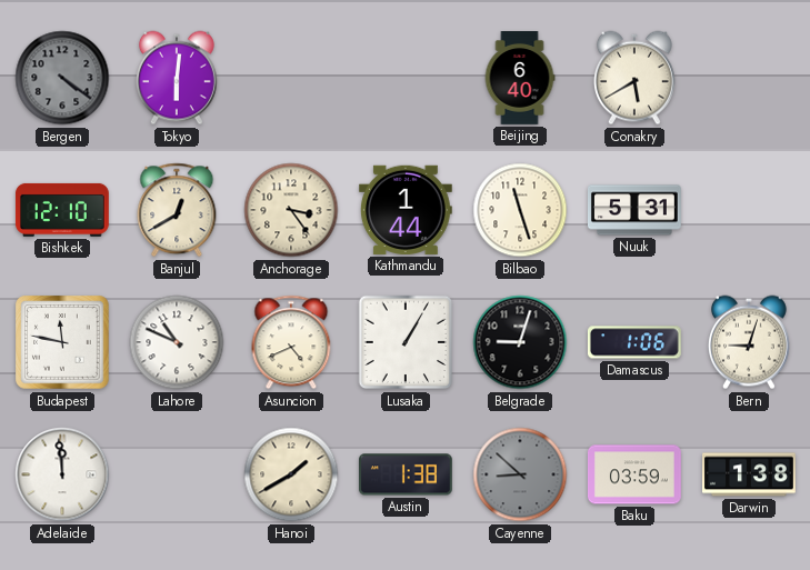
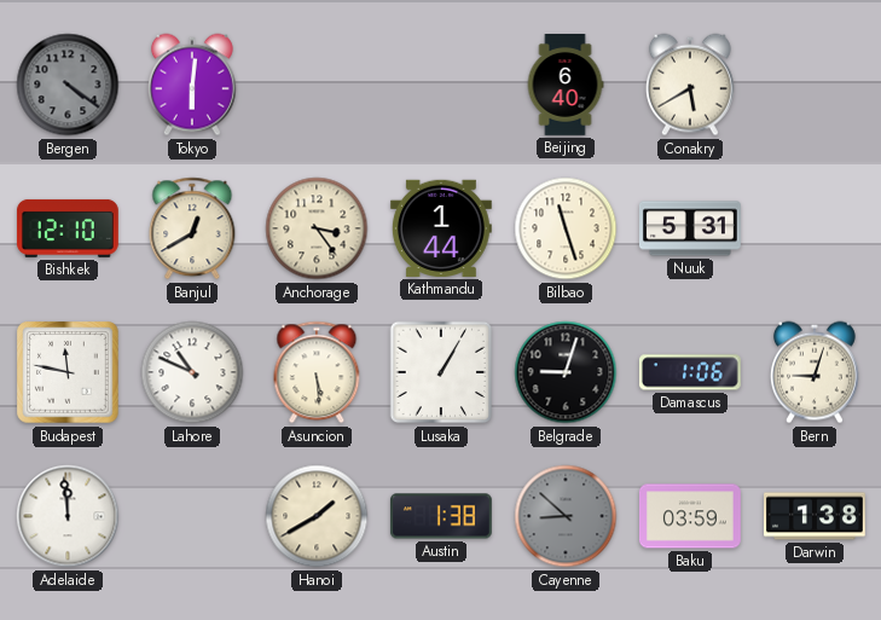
Asuncion: 4:41 -> 5:29
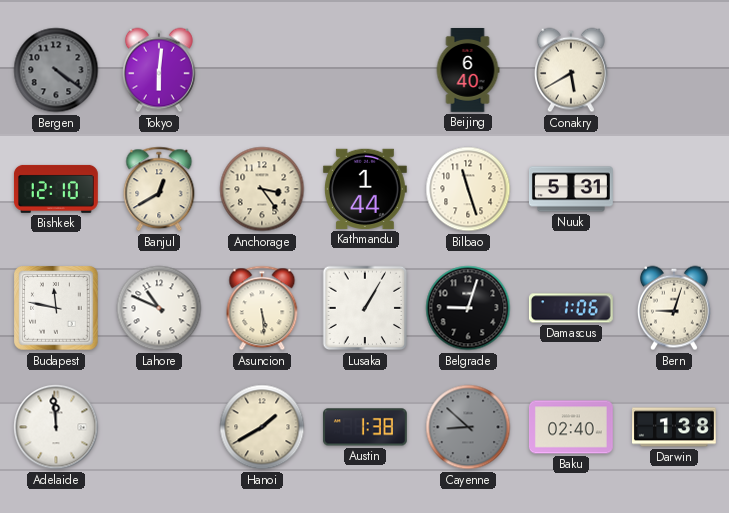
Baku: 03:59 -> 02:40
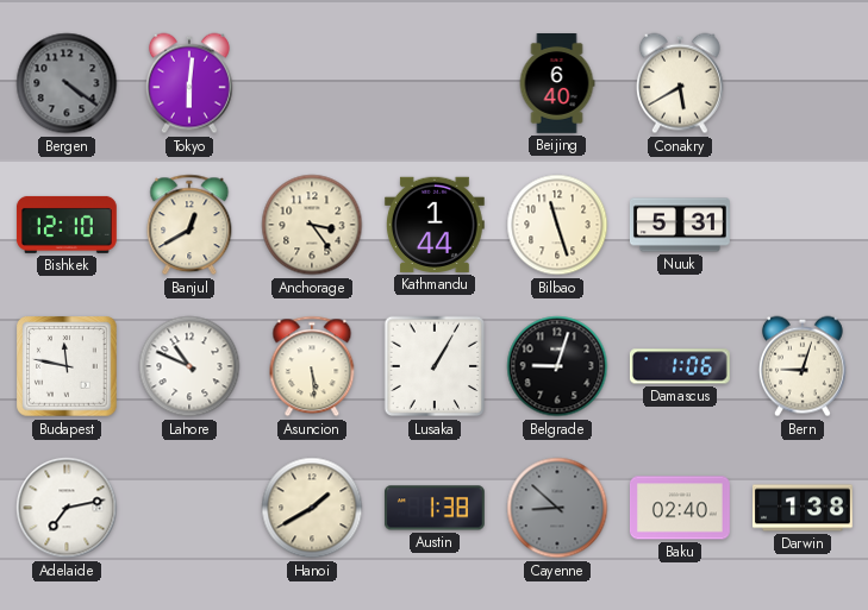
Adelaide: 11:59 -> 7:13
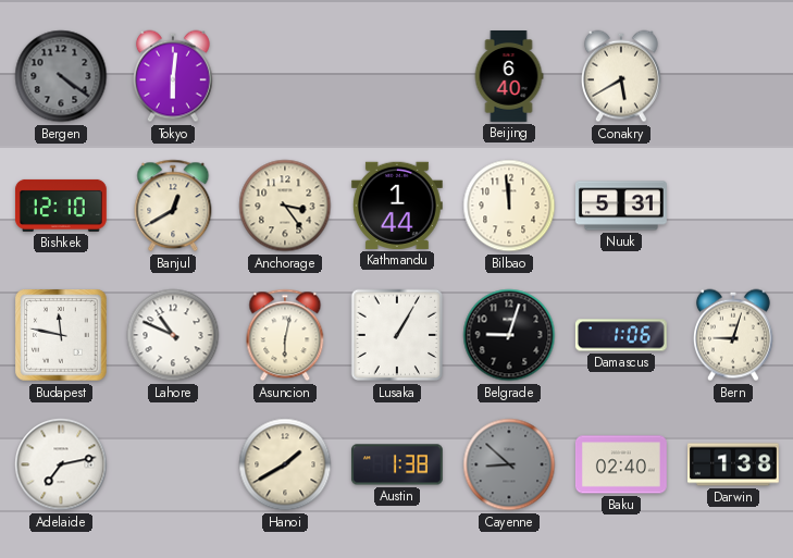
Bilbao: 11:27 -> 11:59
Asuncion: 5:29 -> 6:02
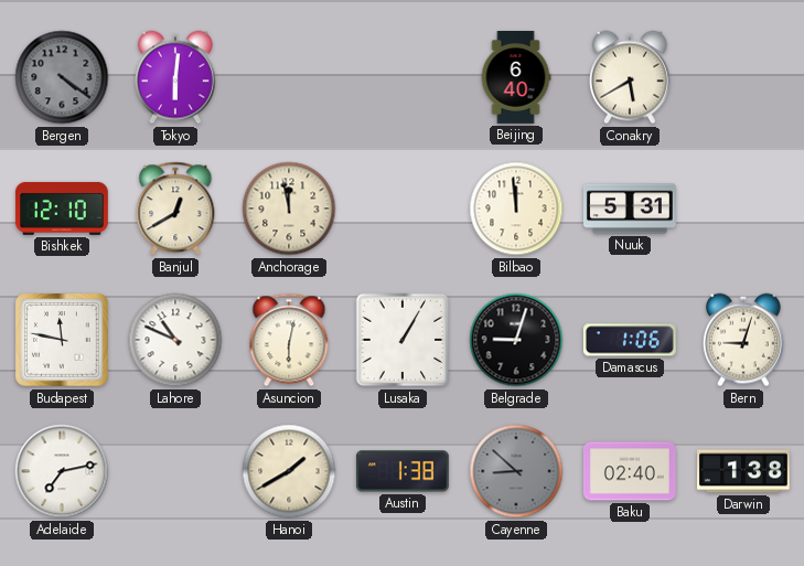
Anchorage: 3:24 -> 11:58
Kathmandu: 1:44 -> none
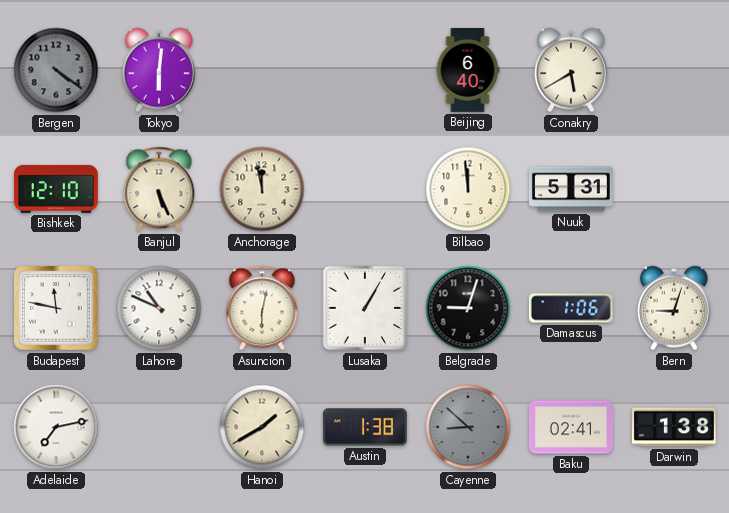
Banjul: 12:40 -> 5:26
Baku: 02:40 -> 02:41
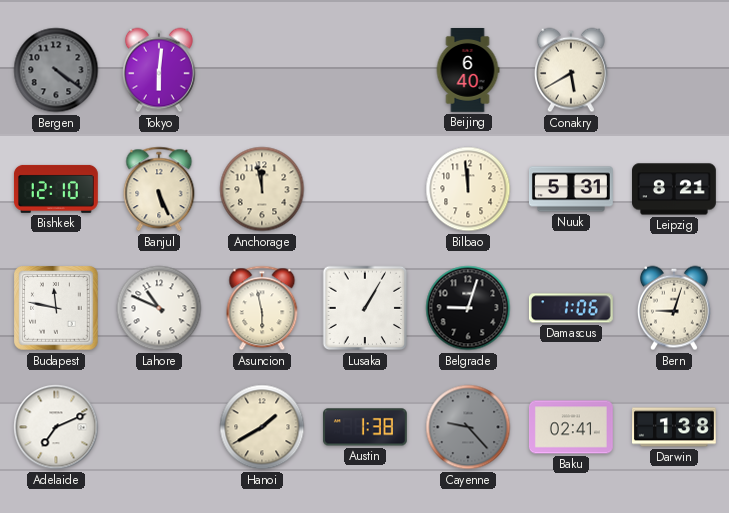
Leipzig: none -> 8:21
Asuncion: 6:02 -> 5:58
Adelaide: 7:13 -> 7:11
Cayenne: 8:52 -> 9:23
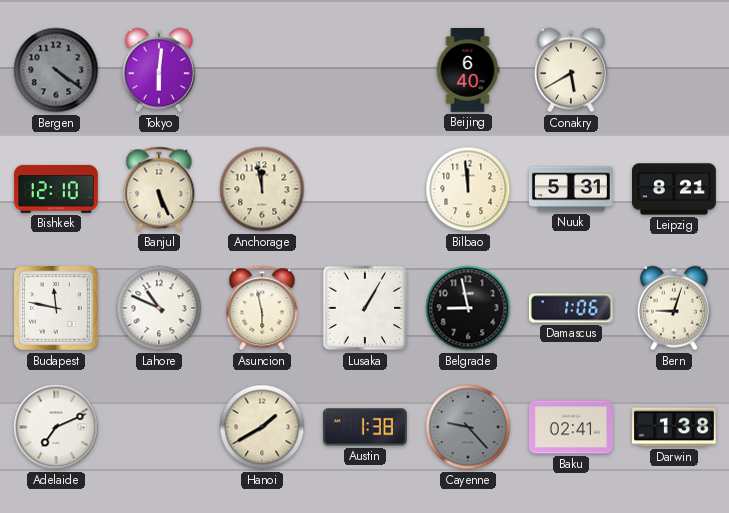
Belgrade: 9:03 -> 8:58
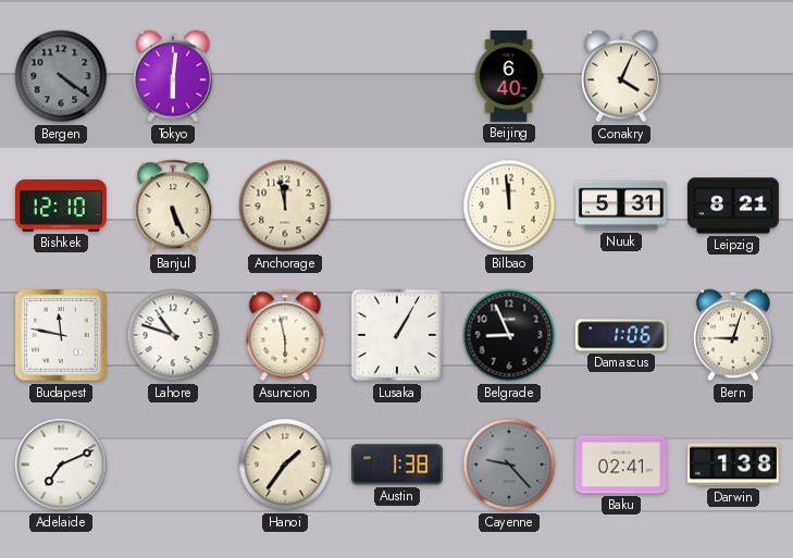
Conakry: 5:40 -> 4:04
Lahore: 10:49 -> 10:48
Belgrade: 8:58 -> 8:56
Hanoi: 1:40 -> 1:36
